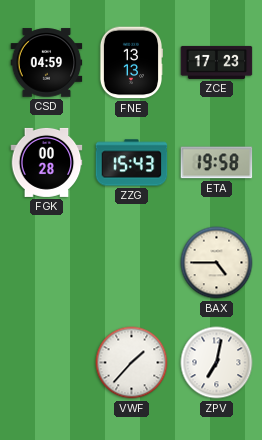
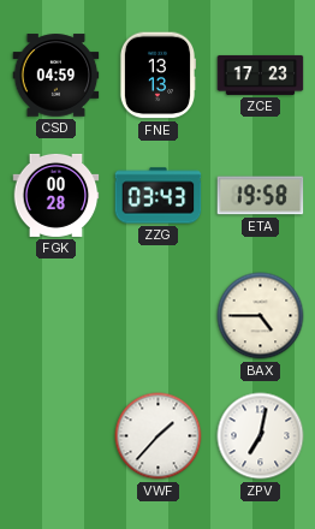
ZZG: 15:43 -> 03:43
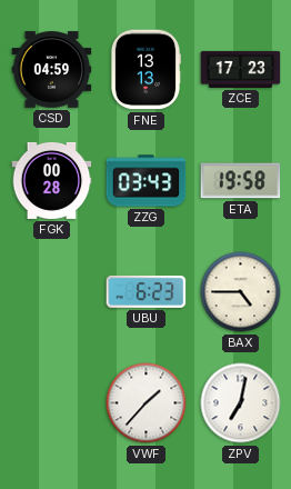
UBU: none -> 6:23
